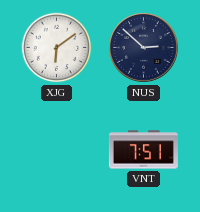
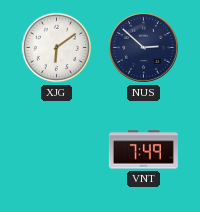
VNT: 7:51 -> 7:49
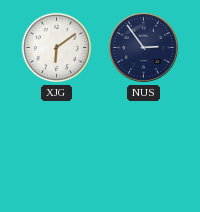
NUS: 2:52 -> 2:54
VNT: 7:49 -> none
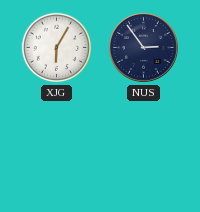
XJG: 6:09 -> 6:05
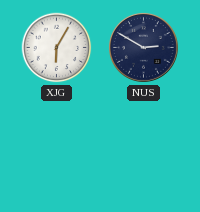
NUS: 2:54 -> 2:50
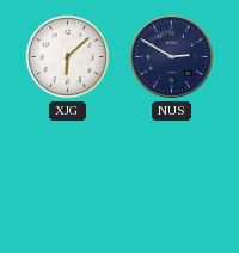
XJG: 6:05 -> 6:08
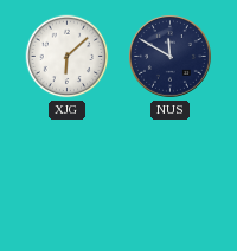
NUS: 2:50 -> 11:50
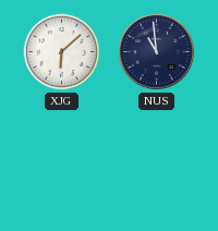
NUS: 11:50 -> 10:59
